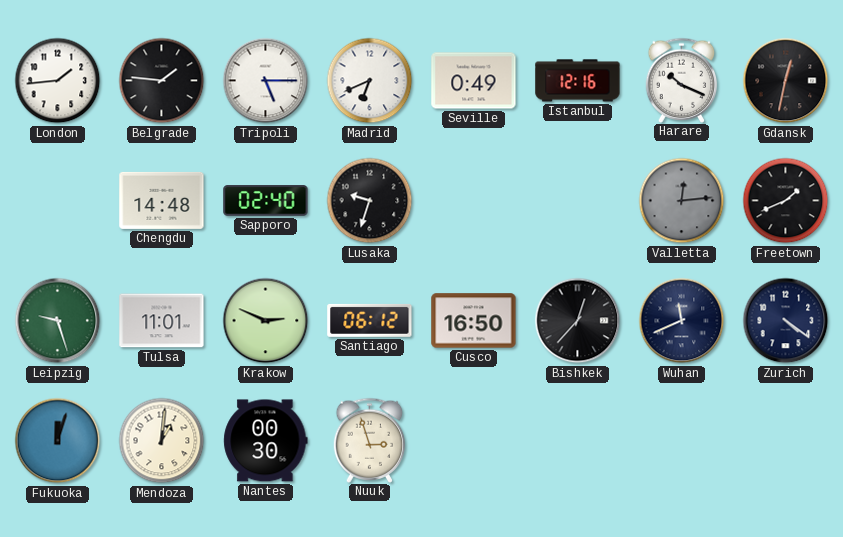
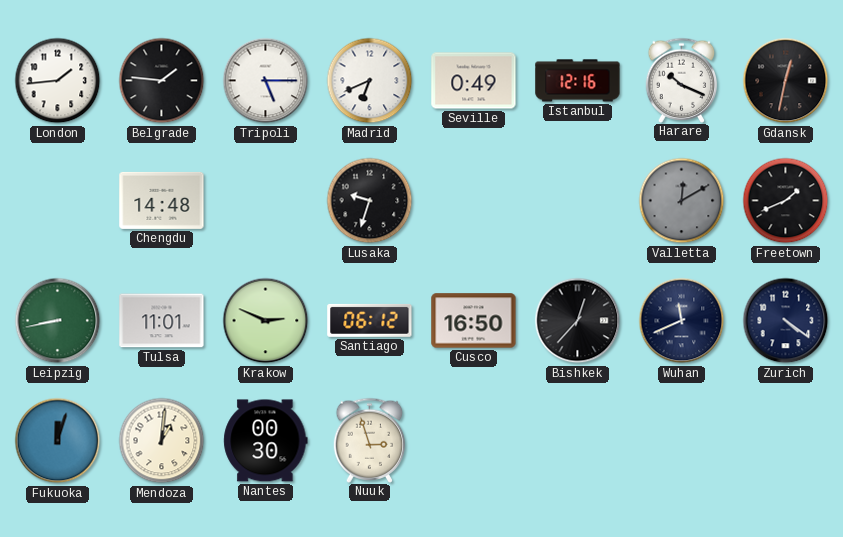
Sapporo: 02:40 -> none
Valletta: 12:14 -> 12:10
Leipzig: 9:27 -> 8:43
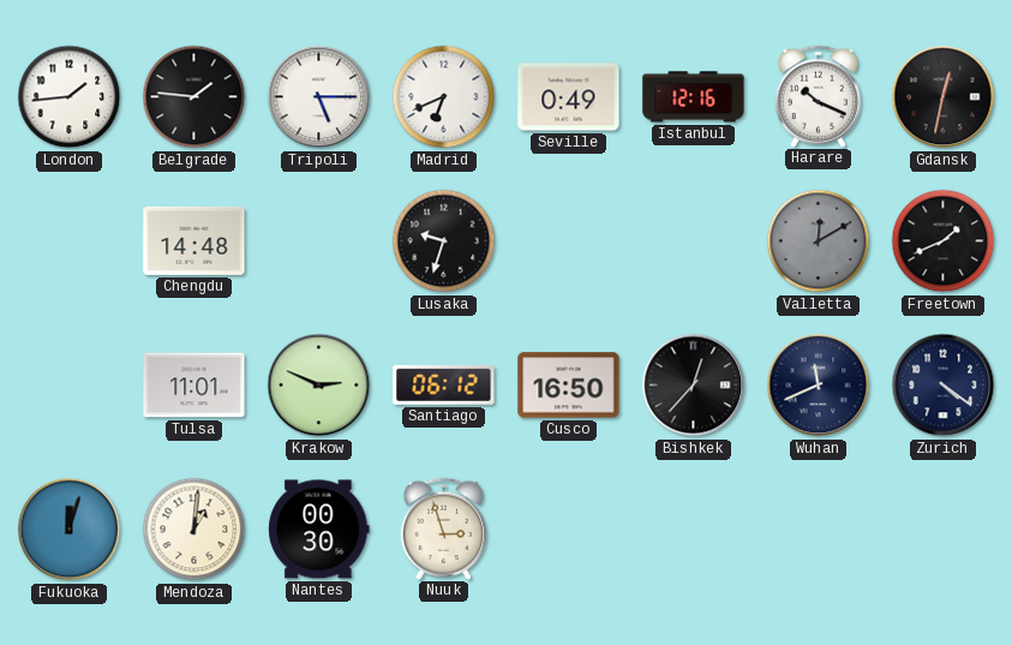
Leipzig: 8:43 -> none
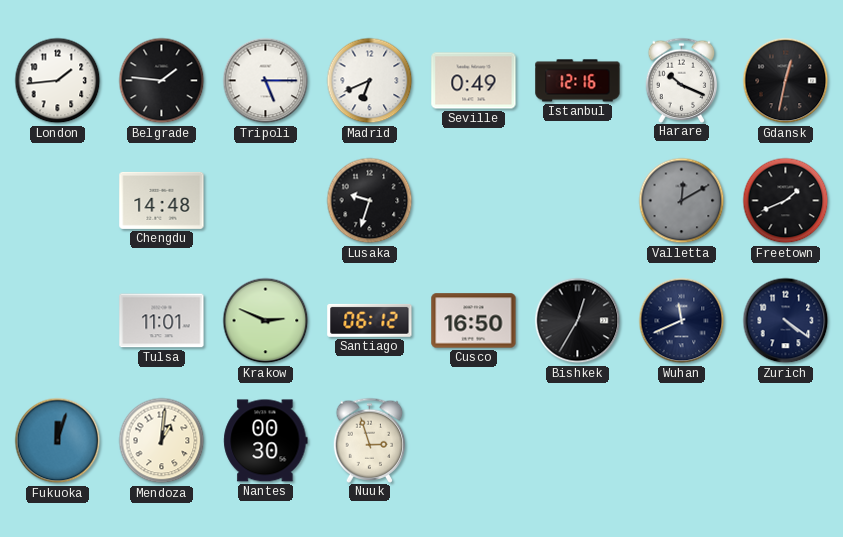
Bishkek: 12:37 -> 12:35
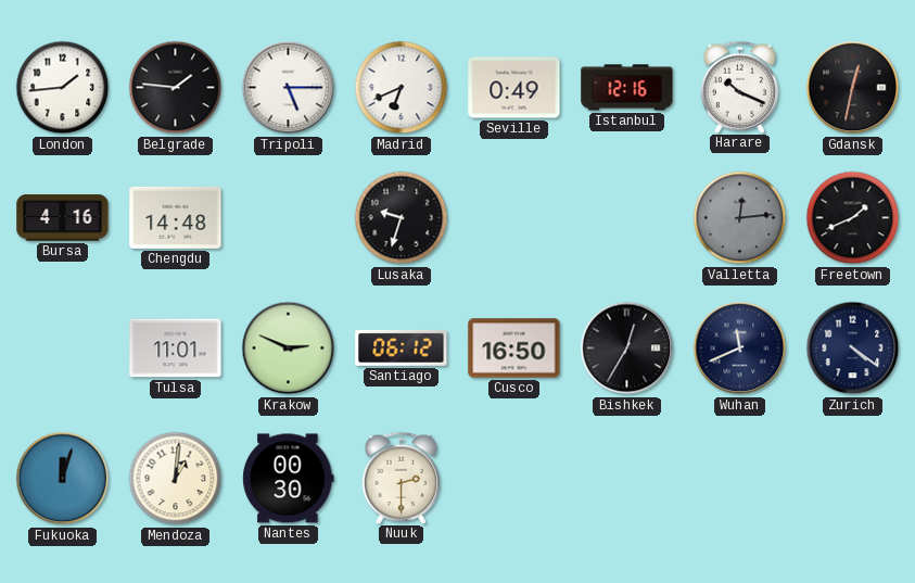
Bursa: none -> 4:16
Valletta: 12:10 -> 12:14
Nuuk: 2:57 -> 2:30
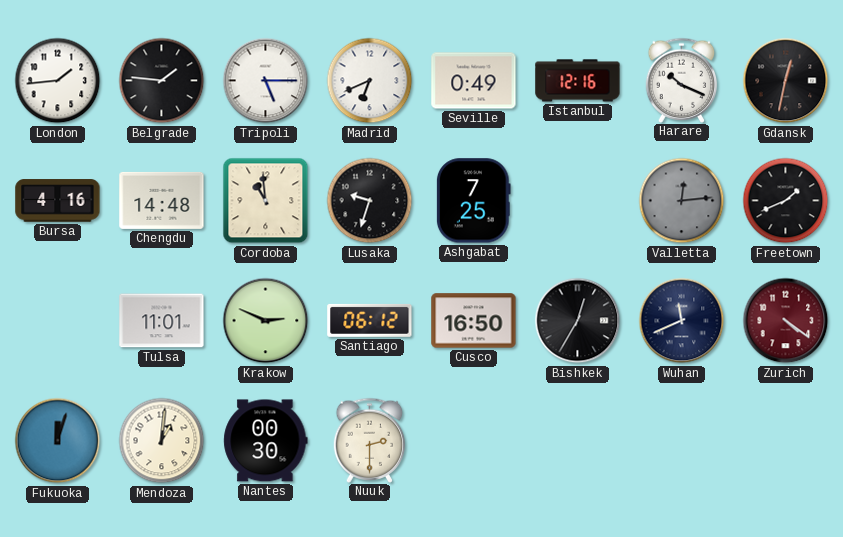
Cordoba: none -> 10:59
Ashgabat: none -> 7:25
Zurich dial: navy -> burgundy
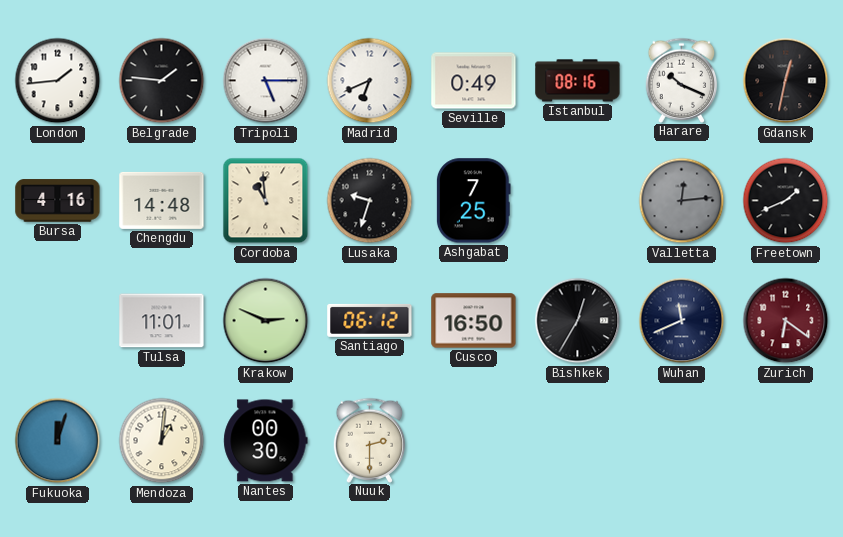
Istanbul: 12:16 -> 08:16
Zurich: 4:21 -> 6:21
